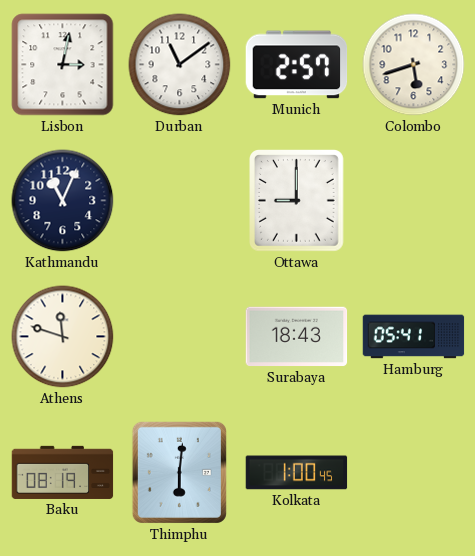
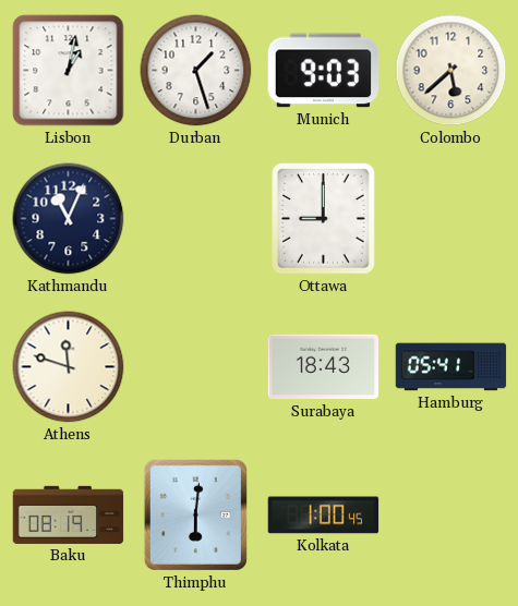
Lisbon: 3:02 -> 1:02
Durban: 11:09 -> 1:27
Munich: 2:57 -> 9:03
Colombo: 5:42 -> 5:38
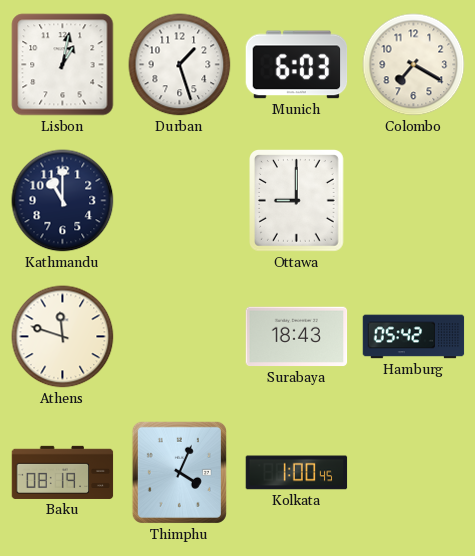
Munich: 9:03 -> 6:03
Colombo: 5:38 -> 7:20
Kathmandu: 11:04 -> 11:00
Hamburg: 05:41 -> 05:42
Thimphu: 6:01 -> 4:04
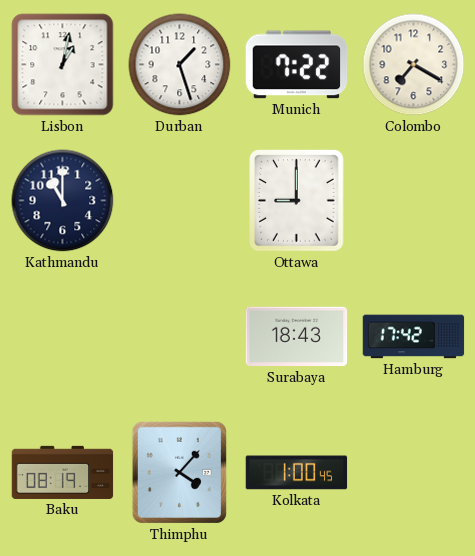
Munich: 6:03 -> 7:22
Athens: 11:48 -> none
Hamburg: 05:42 -> 17:42
Thimphu: 4:04 -> 4:07
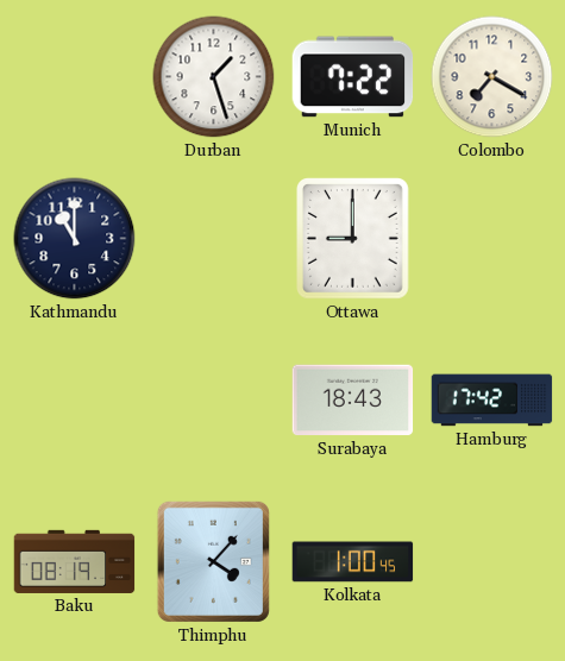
Lisbon: 1:02 -> none
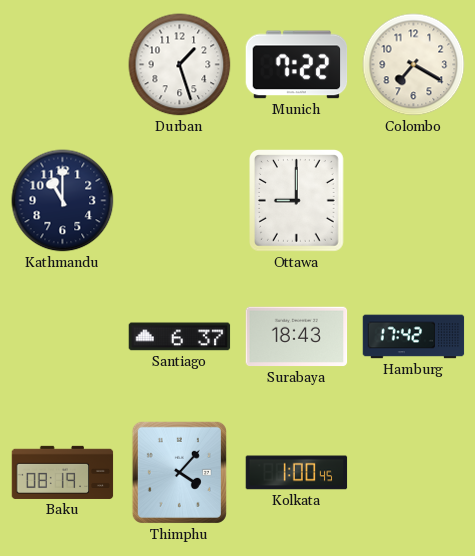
Santiago: none -> 6:37
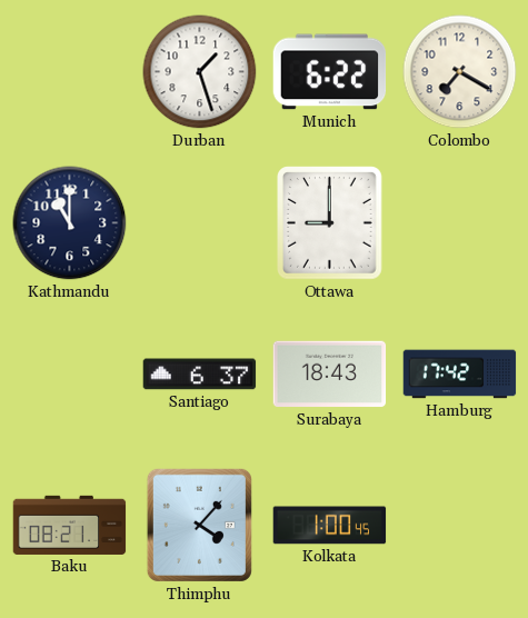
Munich: 7:22 -> 6:22
Baku: 08:19 -> 08:21
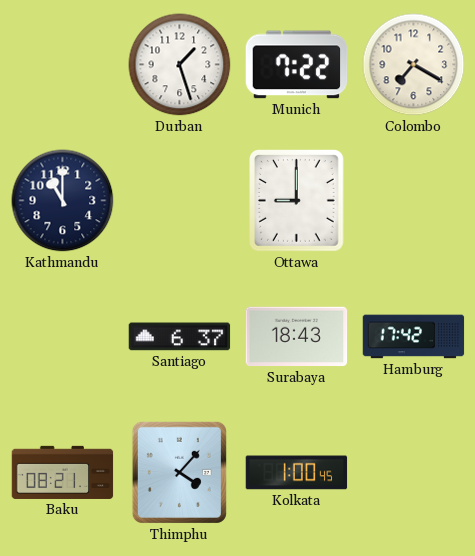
Munich: 6:22 -> 7:22
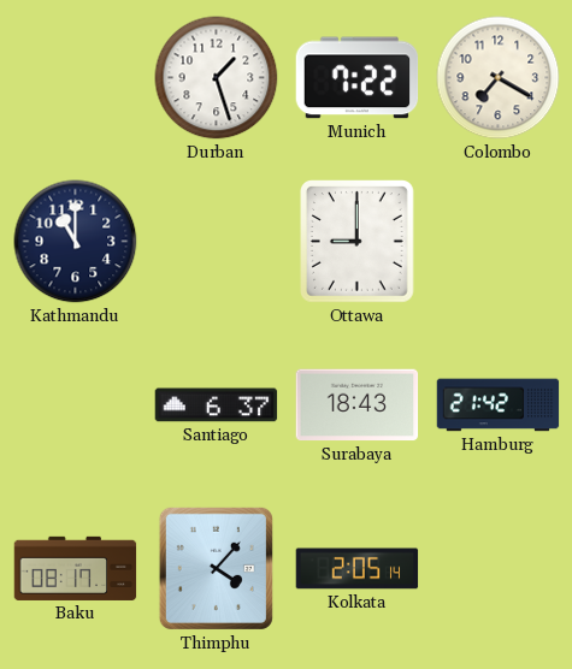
Hamburg: 17:42 -> 21:42
Baku: 08:21 -> 08:17
Kolkata: 1:00 -> 2:05
